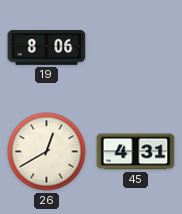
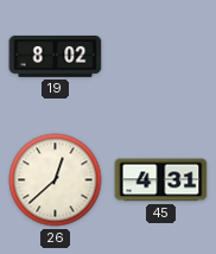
19: 8:06 -> 8:02
26: 12:40 -> 12:38
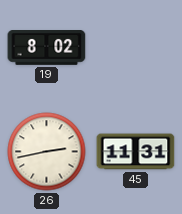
26: 12:38 -> 2:43
45: 4:31 -> 11:31
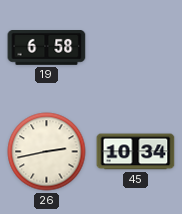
19: 8:02 -> 6:58
45: 11:31 -> 10:34
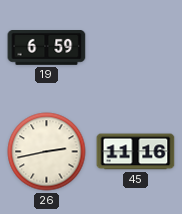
19: 6:58 -> 6:59
45: 10:34 -> 11:16
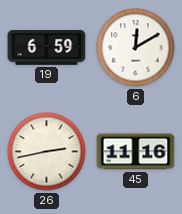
6: none -> 12:10
